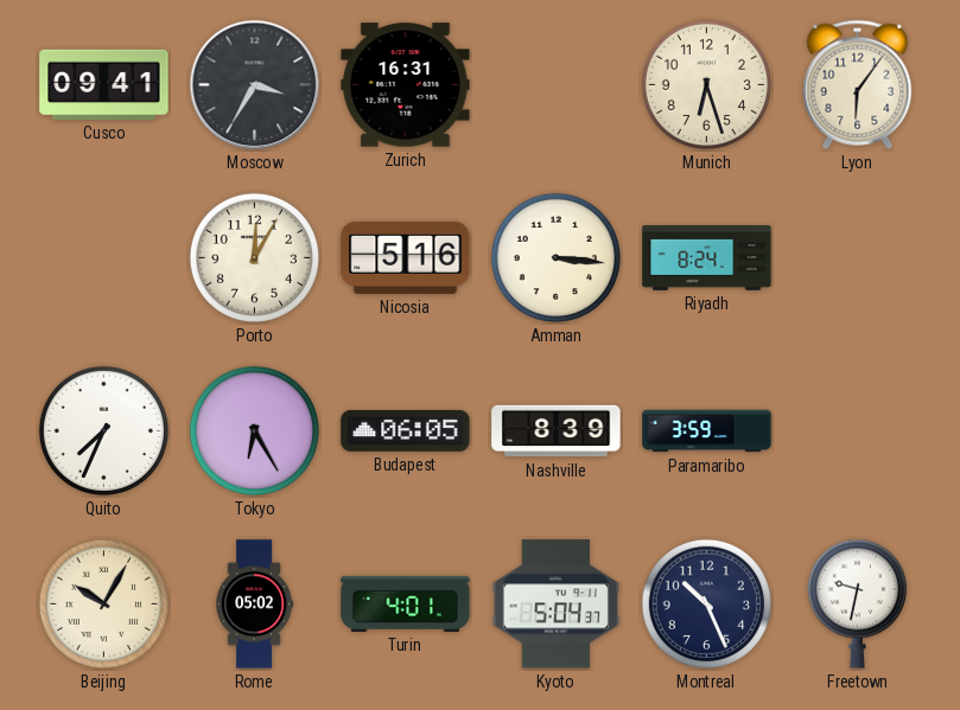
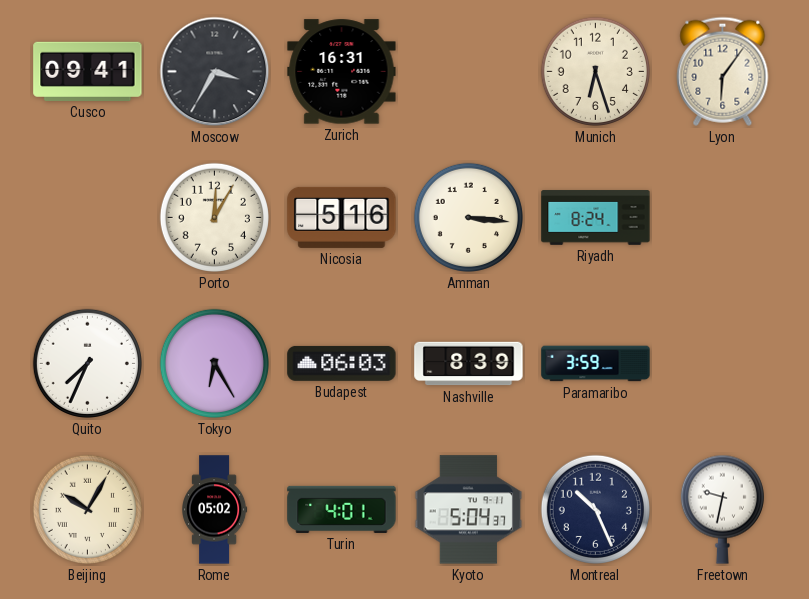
Budapest: 06:05 -> 06:03
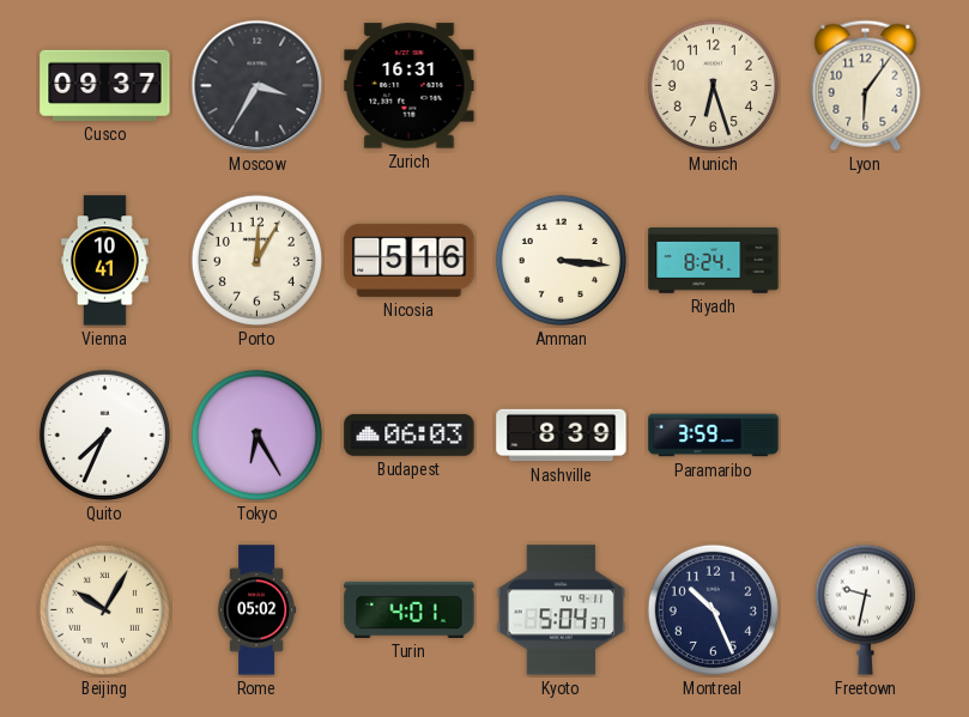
Cusco: 09:41 -> 09:37
Vienna: none -> 10:41
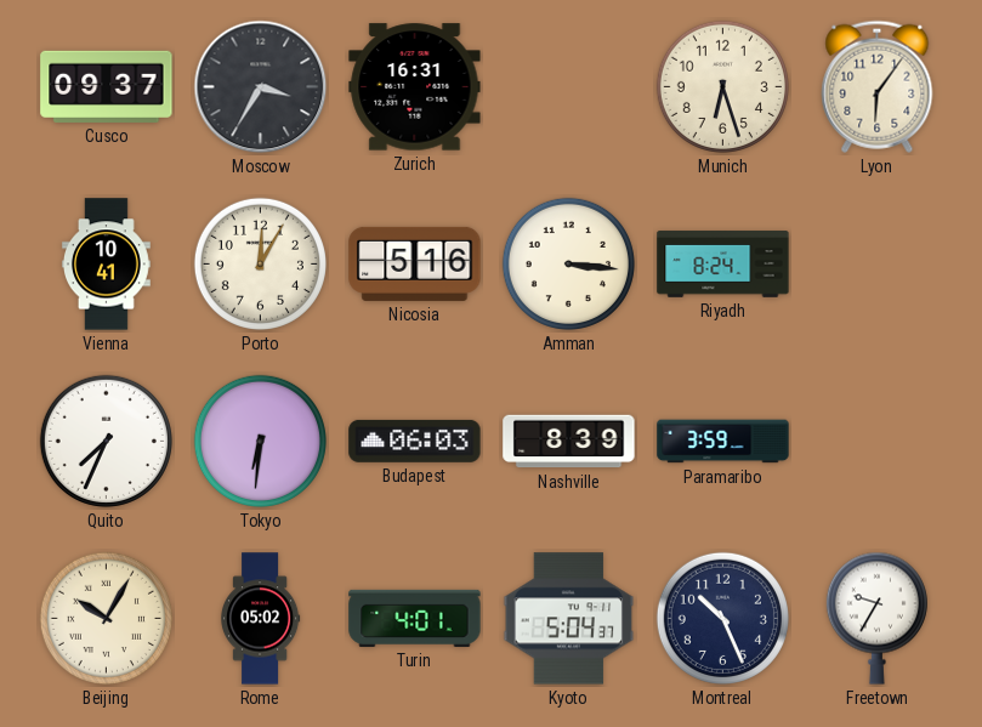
Tokyo: 6:25 -> 6:31
Freetown: 9:32 -> 9:35
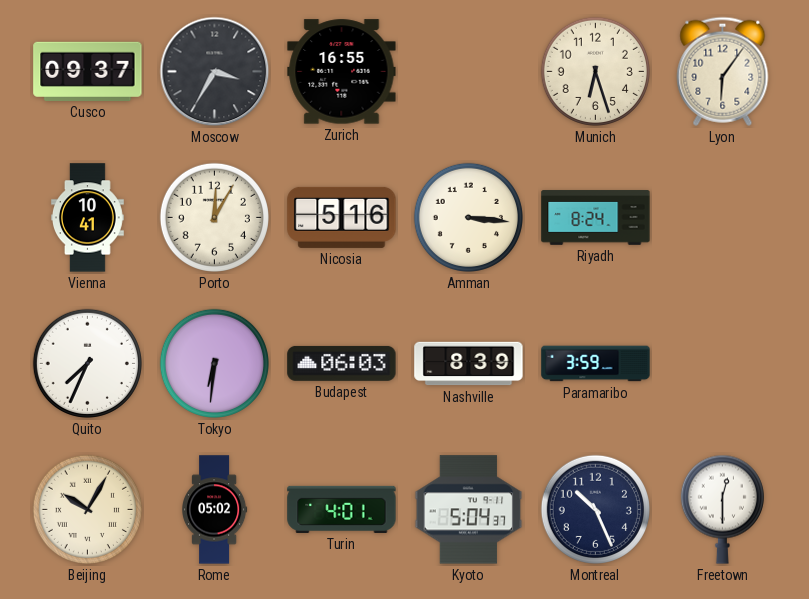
Zurich: 16:31 -> 16:55
Freetown: 9:35 -> 12:30
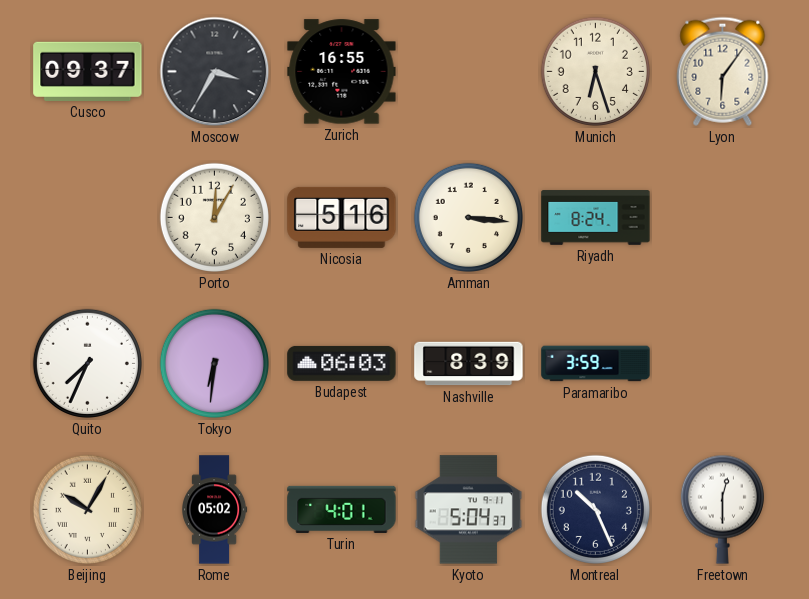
Vienna: 10:41 -> none
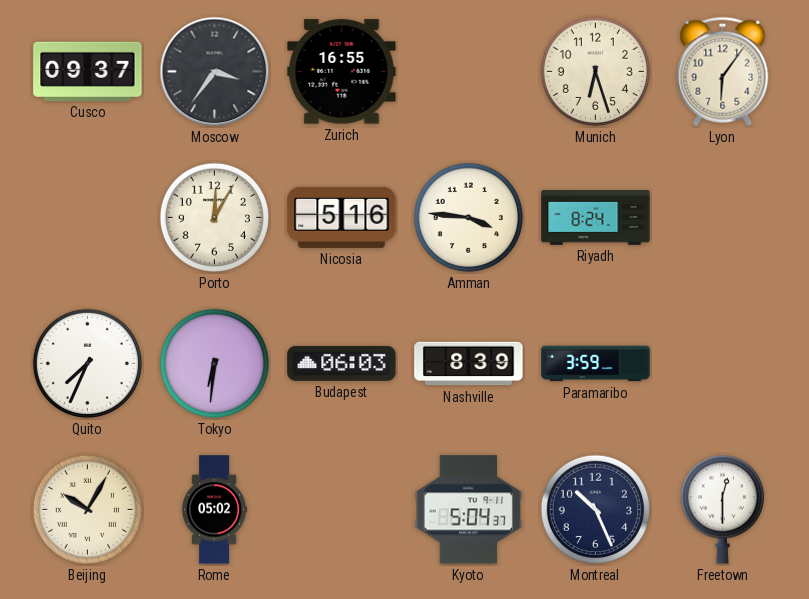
Moscow: 3:35 -> 3:36
Amman: 3:16 -> 3:46
Turin: 4:01 -> none
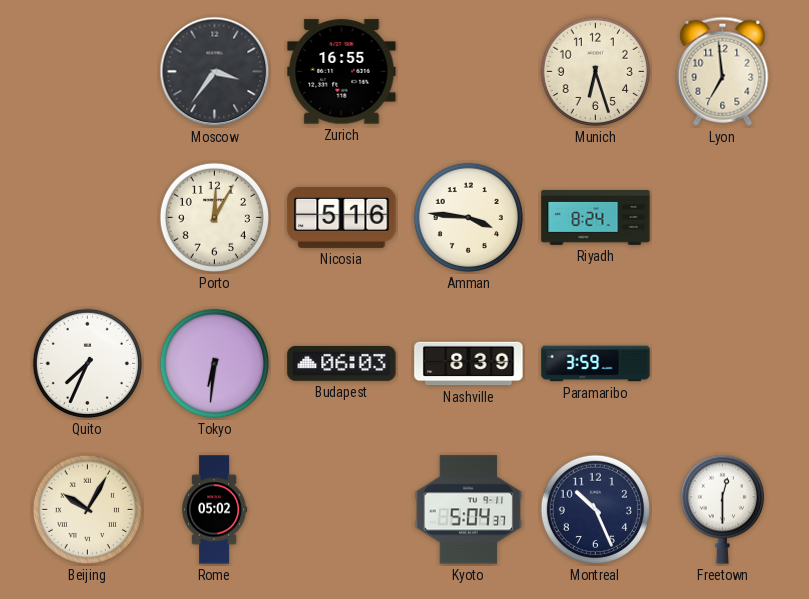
Cusco: 09:37 -> none
Lyon: 6:06 -> 6:59
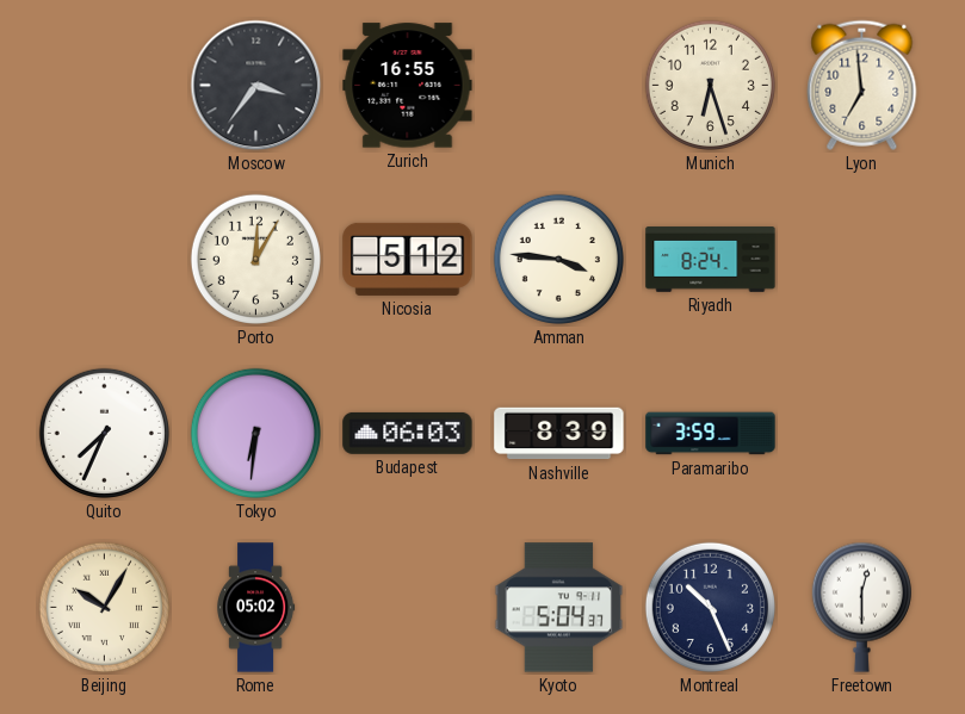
Nicosia: 5:16 -> 5:12
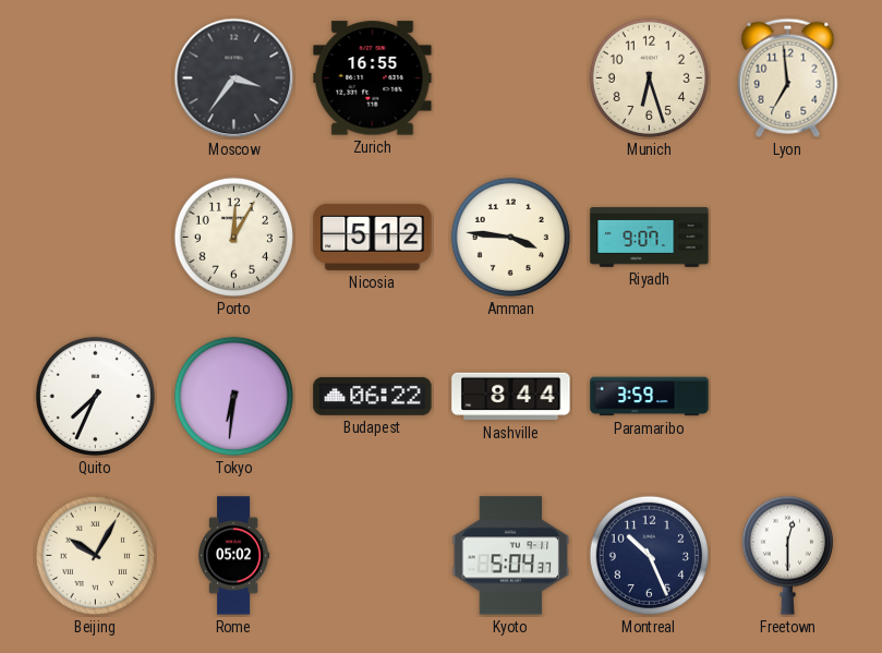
Riyadh: 8:24 -> 9:07
Budapest: 06:03 -> 06:22
Nashville: 8:39 -> 8:44
